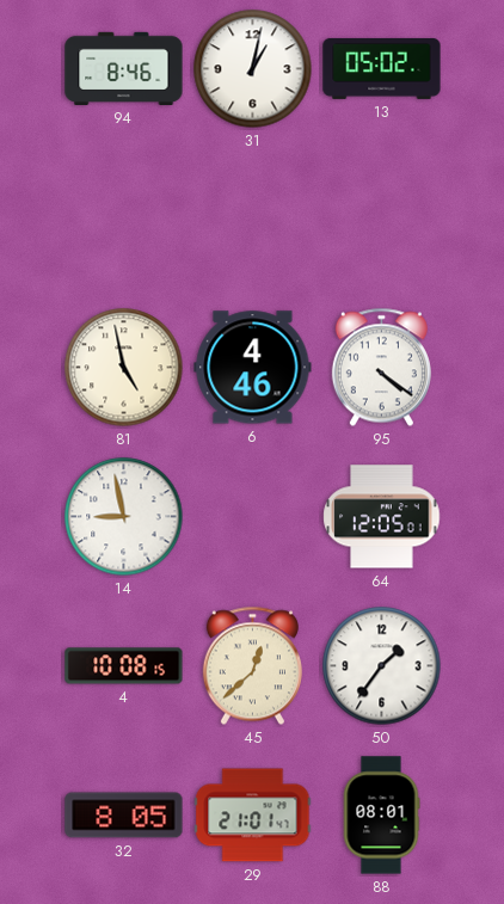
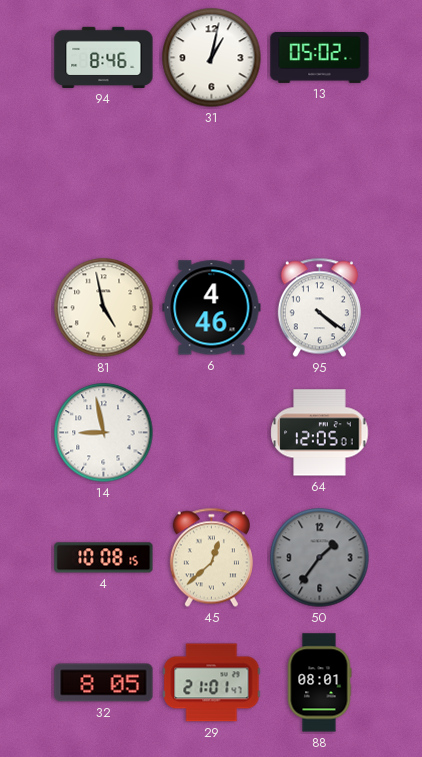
50 dial: white -> grey
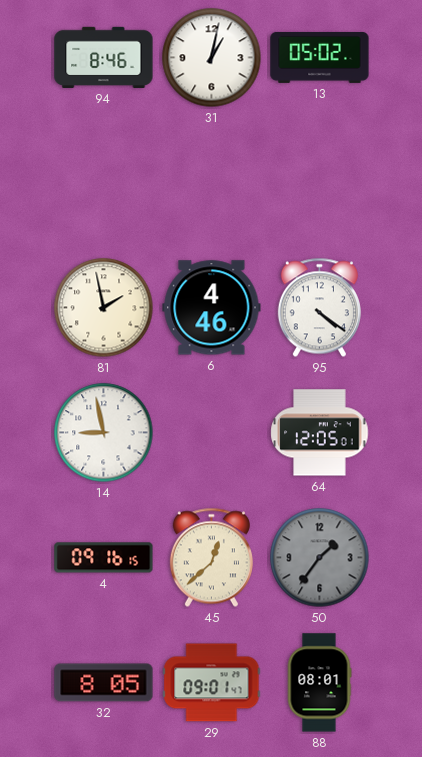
81: 4:58 -> 1:58
4: 10:08 -> 09:16
29: 21:01 -> 09:01
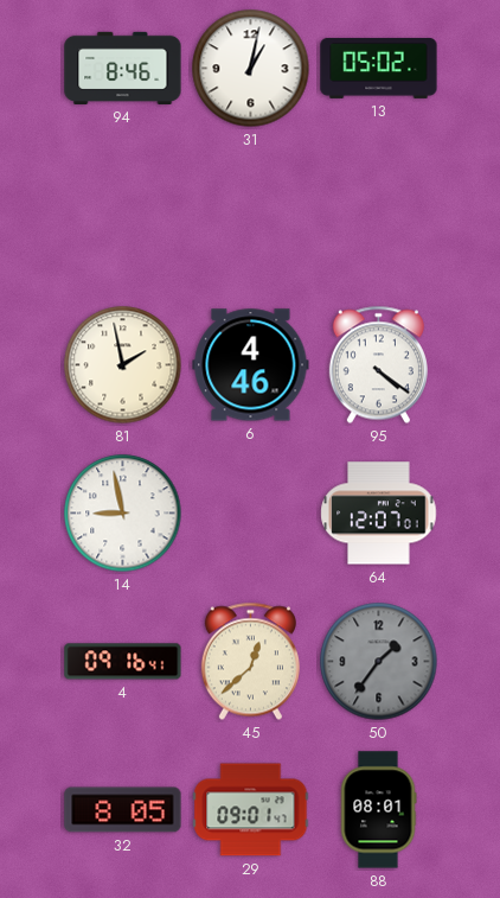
64: 12:05 -> 12:07
4: 09:16:15 -> 09:16:41
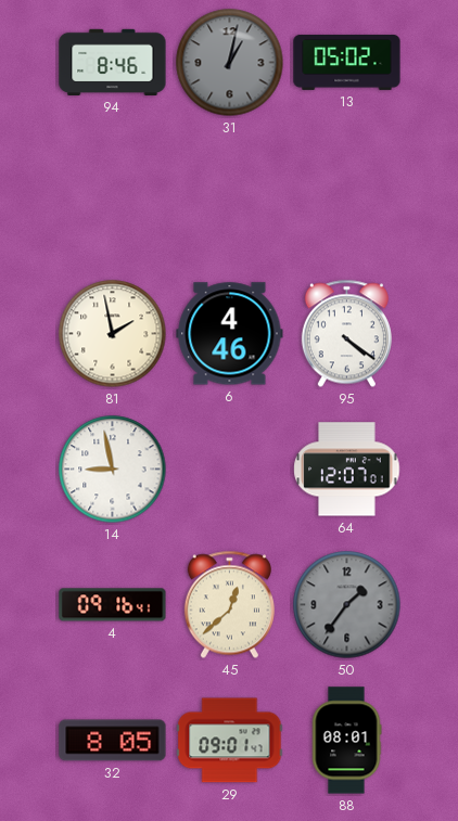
31 dial: white -> grey
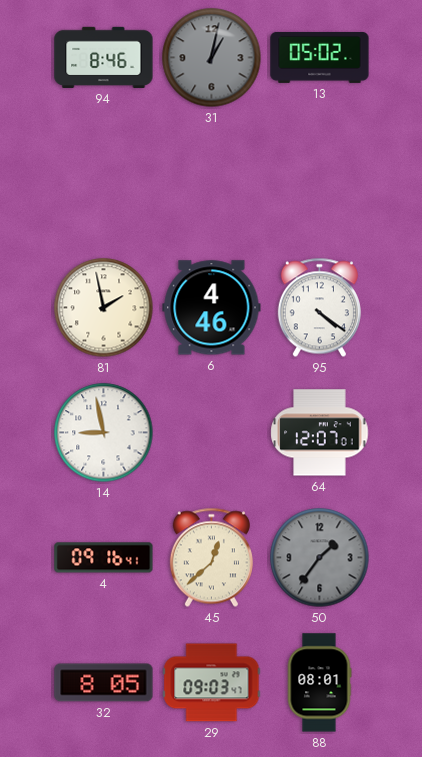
29: 09:01 -> 09:03
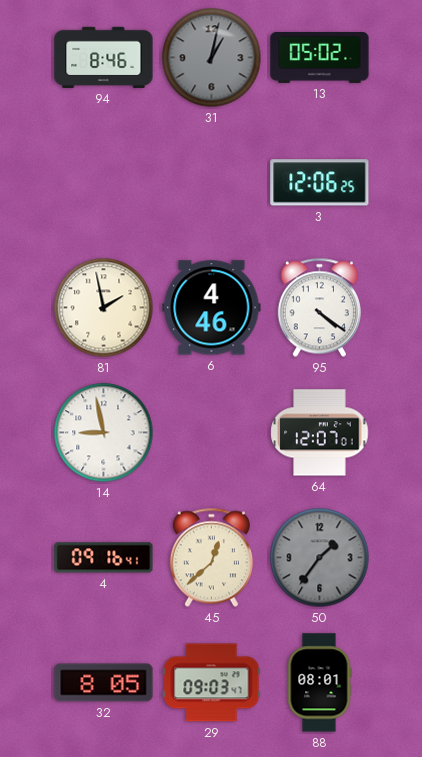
3: none -> 12:06
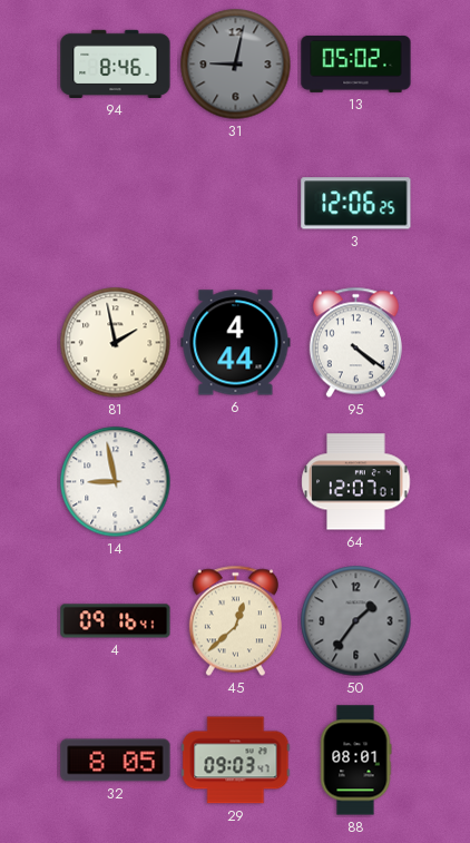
31: 1:02 -> 9:02
6: 4:46 -> 4:44
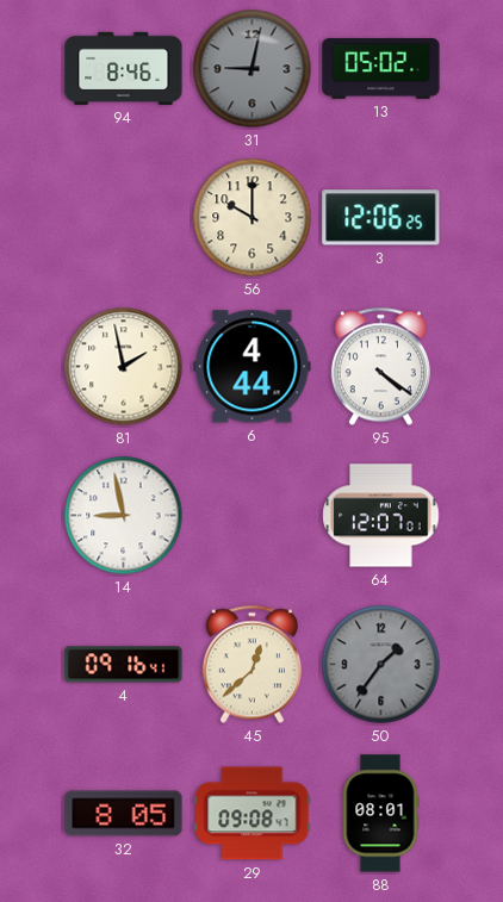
56: none -> 10:00
29: 09:03 -> 09:08
